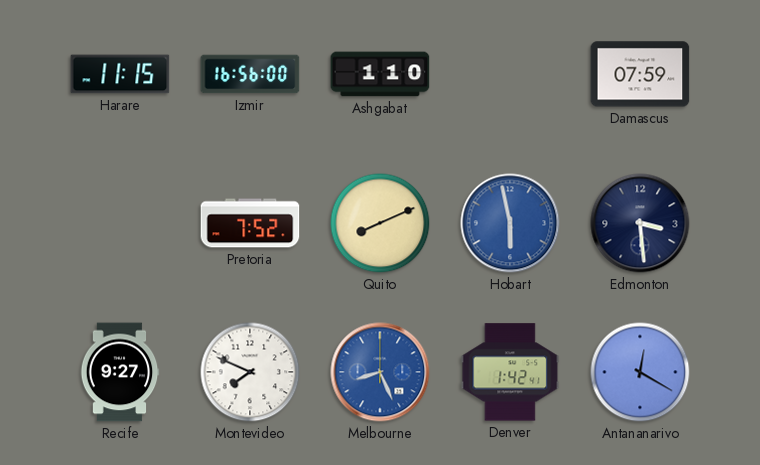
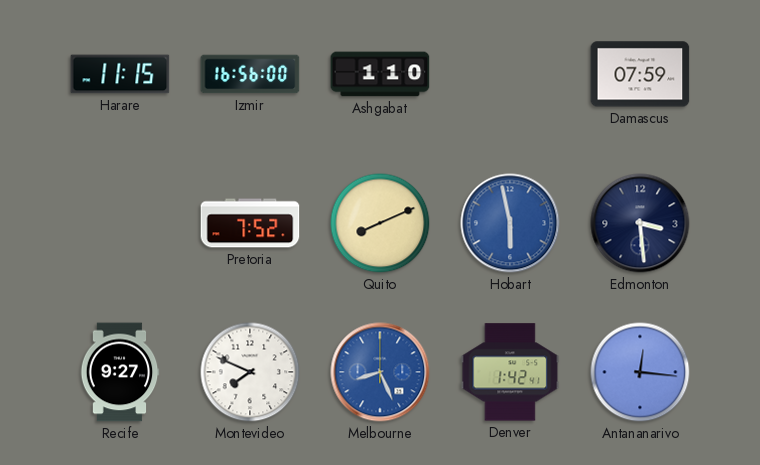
Antananarivo: 12:20 -> 12:16
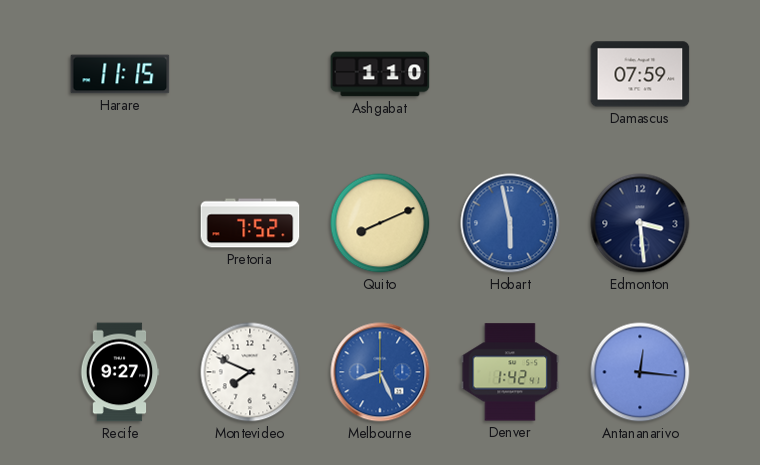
Izmir: 16:56 -> none
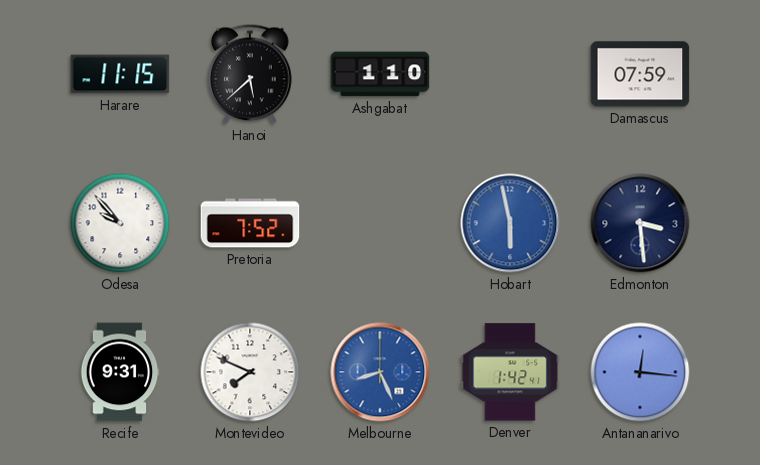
Hanoi: none -> 5:38
Odesa: none -> 9:53
Quito: 8:11 -> none
Recife: 9:27 -> 9:31
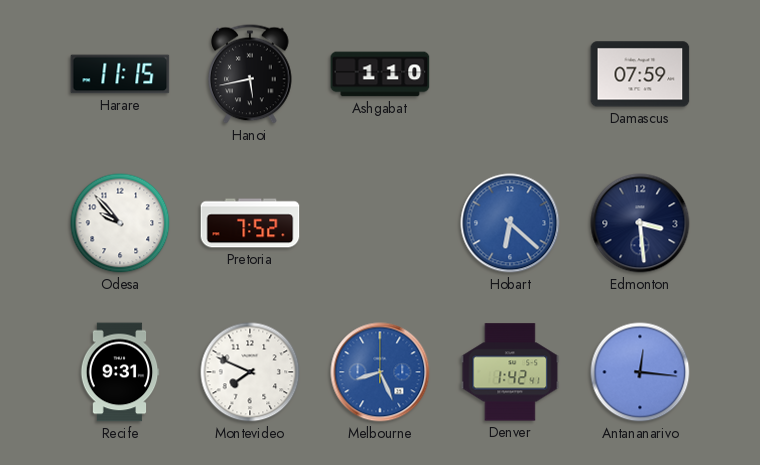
Hanoi: 5:38 -> 5:43
Hobart: 5:58 -> 6:22
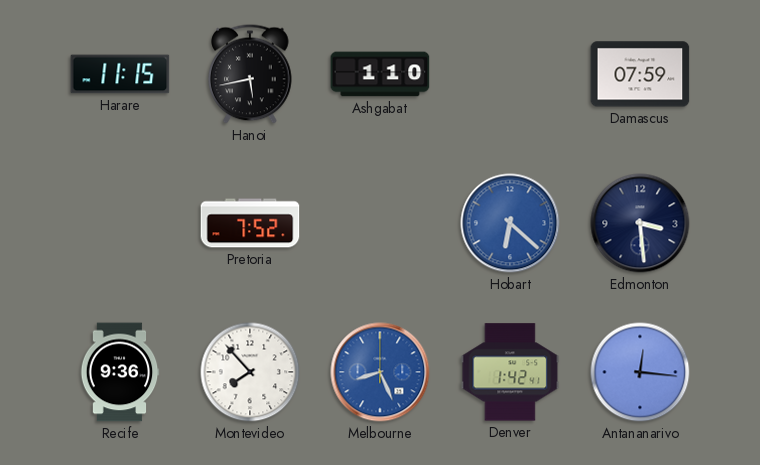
Odesa: 9:53 -> none
Recife: 9:31 -> 9:36
Montevideo: 7:49 -> 7:53
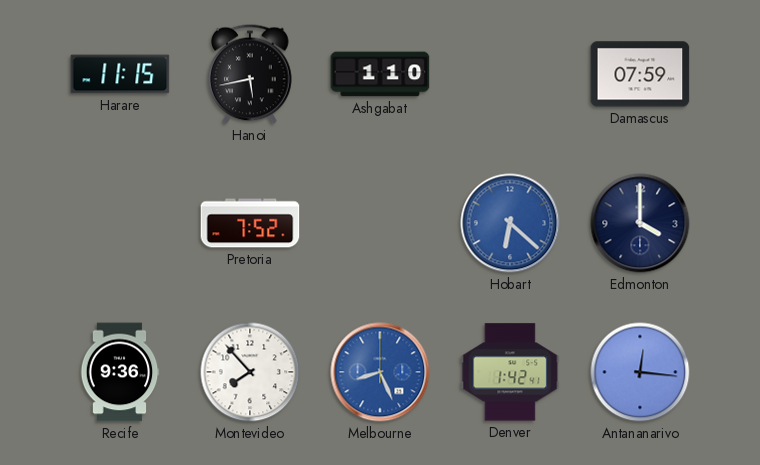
Edmonton: 3:29 -> 4:00
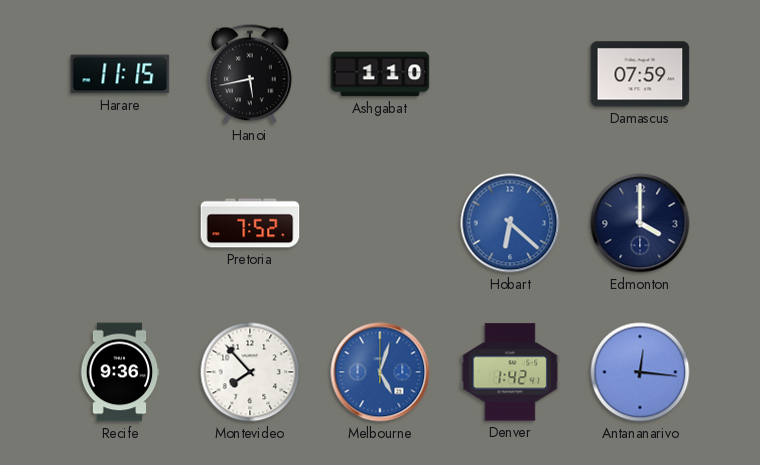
Melbourne: 8:26 -> 5:03
